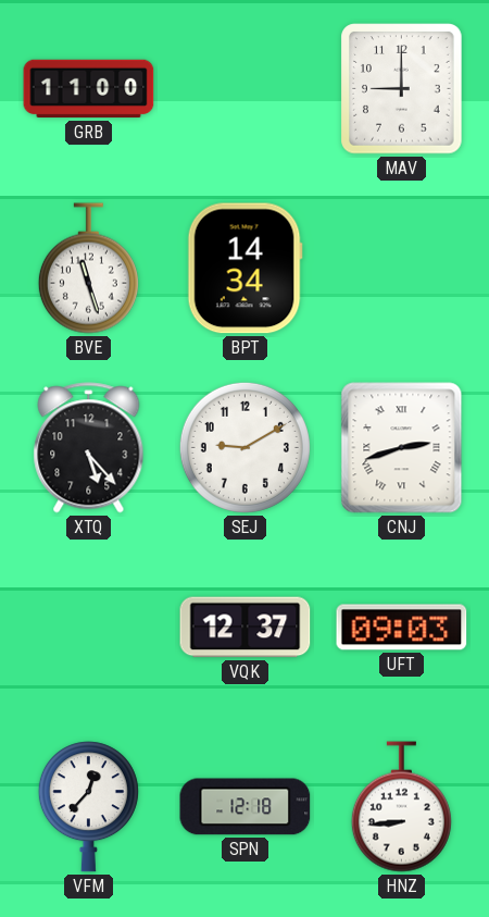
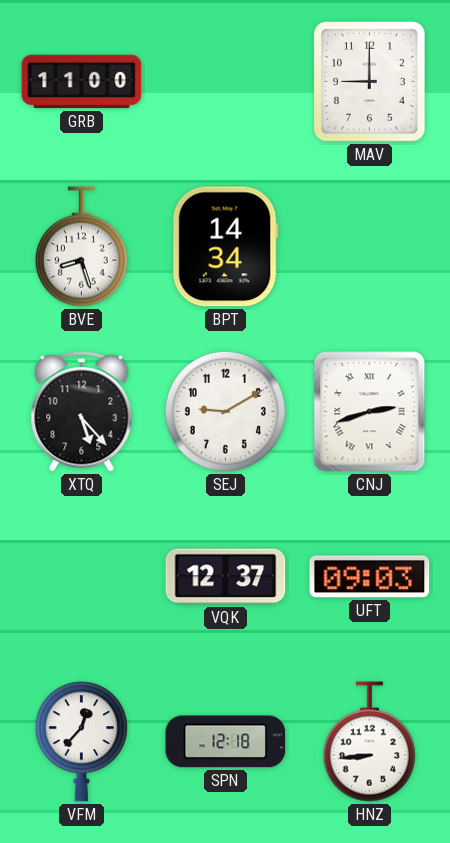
BVE: 11:27 -> 8:27
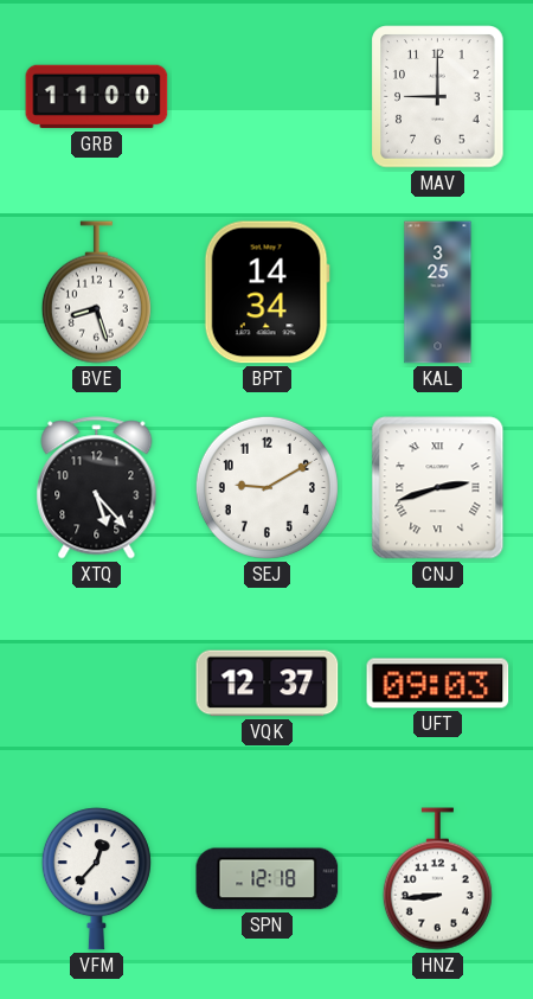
KAL: none -> 3:25
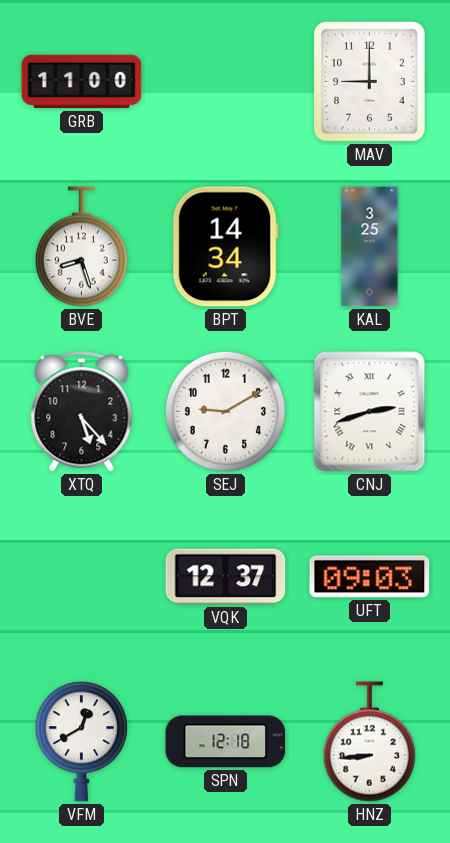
VFM: 12:37 -> 12:40
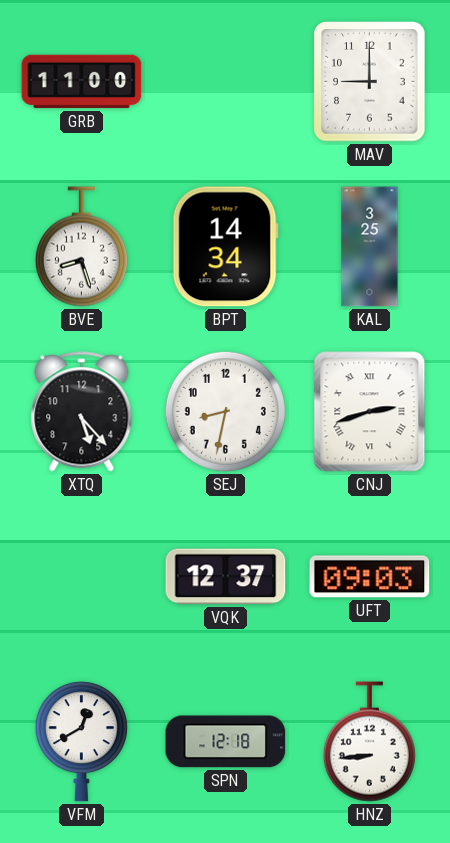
SEJ: 9:10 -> 8:32
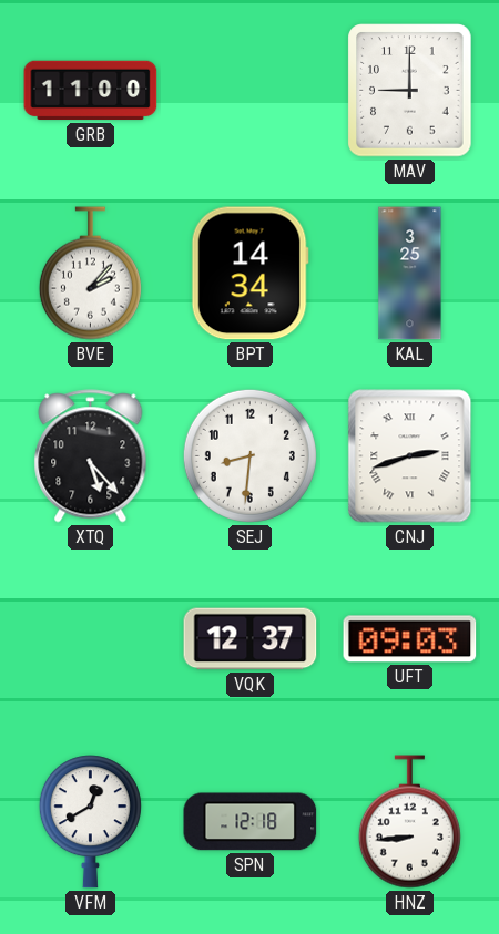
BVE: 8:27 -> 2:07
SEJ: 8:32 -> 8:31
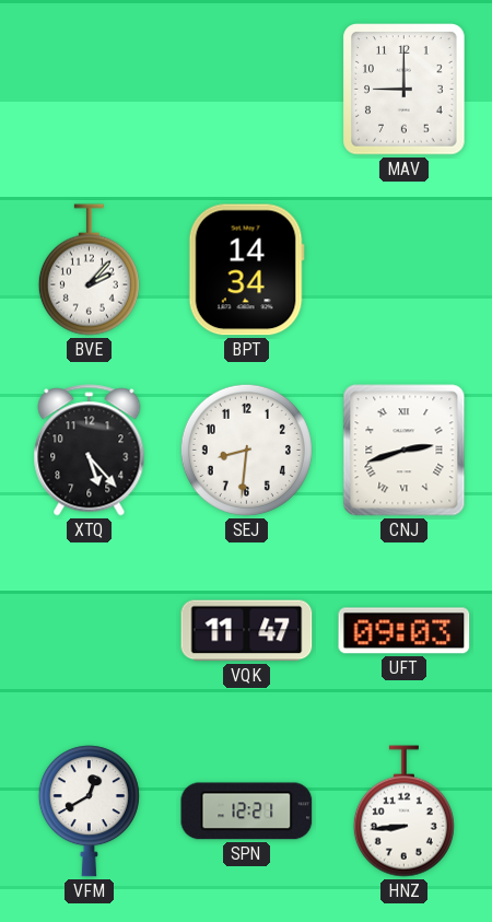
GRB: 11:00 -> none
KAL: 3:25 -> none
VQK: 12:37 -> 11:47
SPN: 12:18 -> 12:21
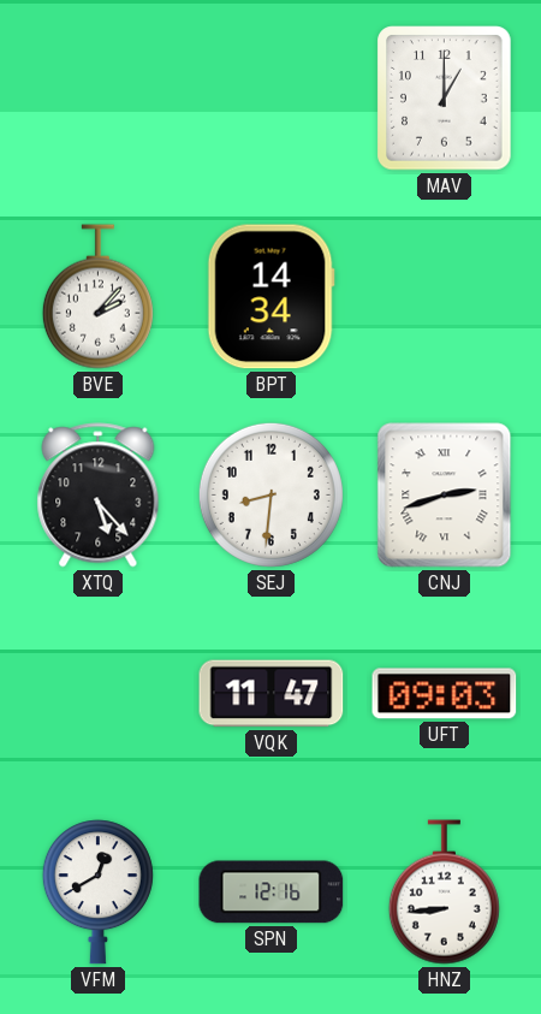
MAV: 9:00 -> 1:00
SPN: 12:21 -> 12:16
